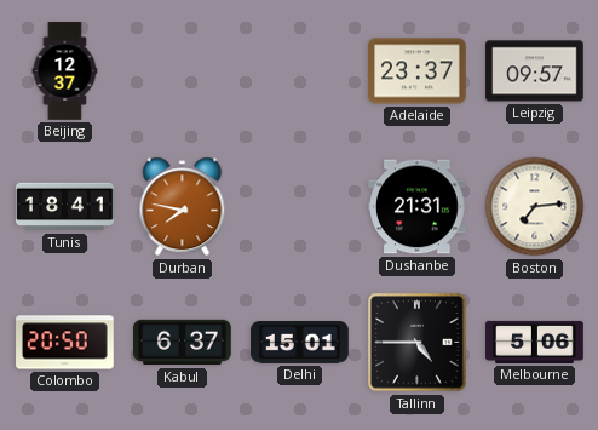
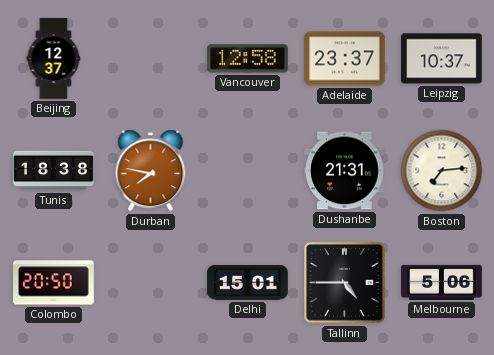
Vancouver: none -> 12:58
Leipzig: 09:57 -> 10:37
Tunis: 18:41 -> 18:38
Kabul: 6:37 -> none
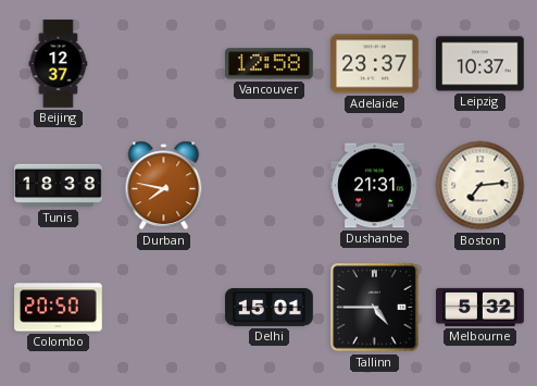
Melbourne: 5:06 -> 5:32
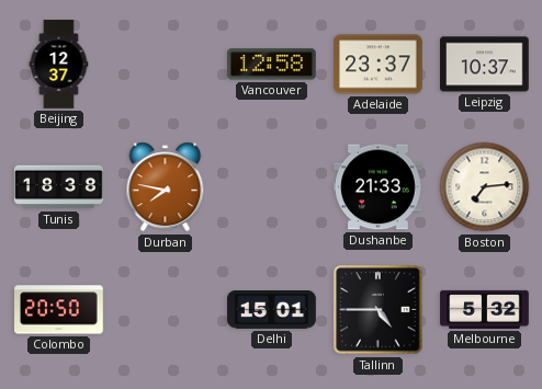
Dushanbe: 21:31 -> 21:33
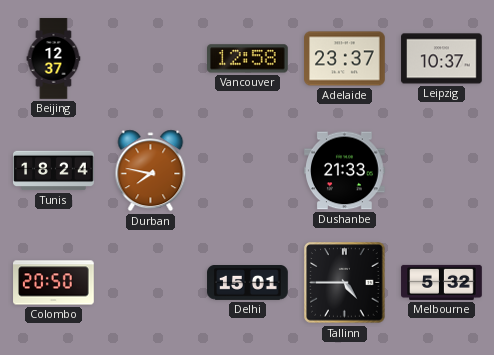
Tunis: 18:38 -> 18:24
Boston: 7:14 -> none
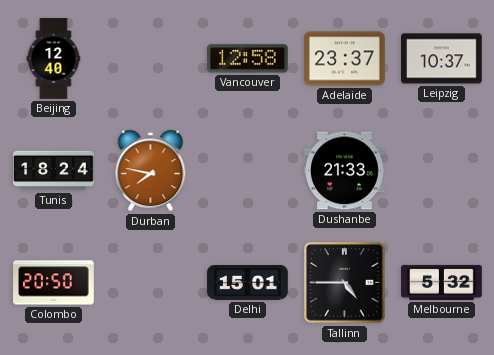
Beijing: 12:37 -> 12:40
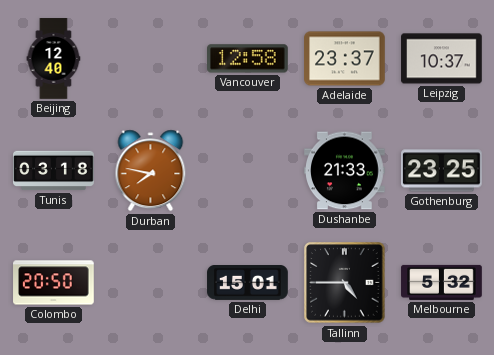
Tunis: 18:24 -> 03:18
Gothenburg: none -> 23:25
